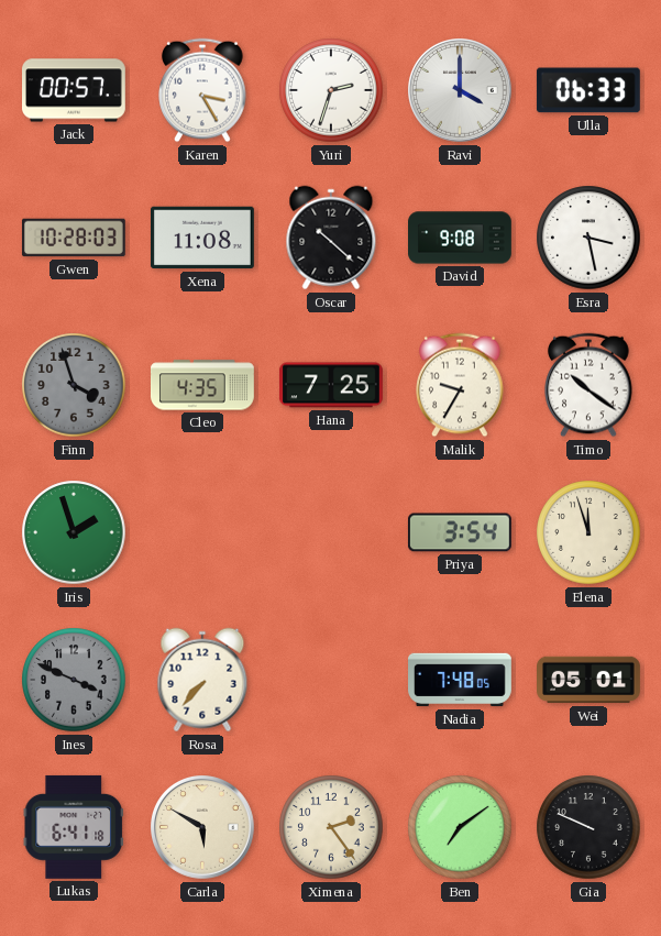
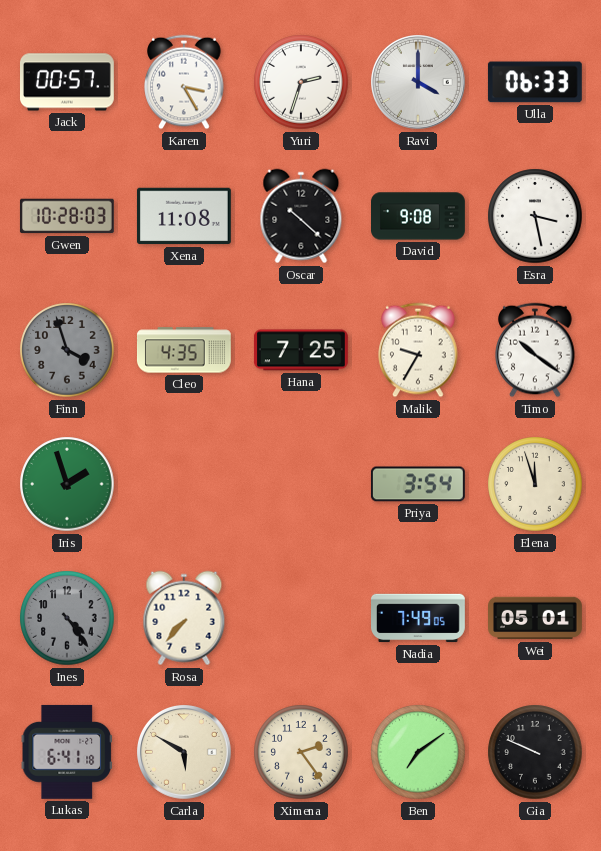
Ines: 3:49 -> 4:24
Nadia: 7:48 -> 7:49
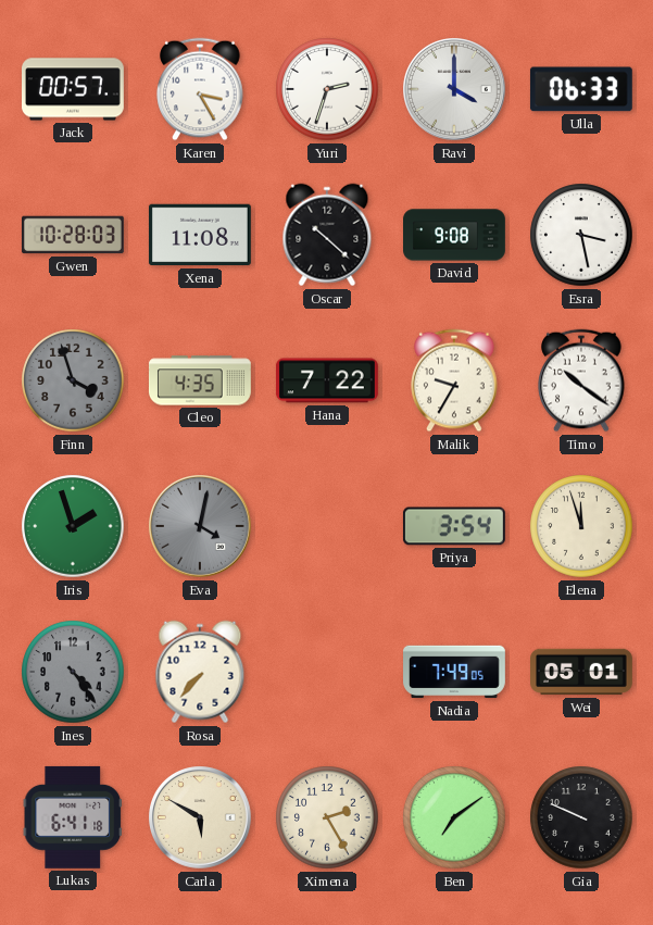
Hana: 7:25 -> 7:22
Eva: none -> 4:02
Ximena: 2:24 -> 2:25
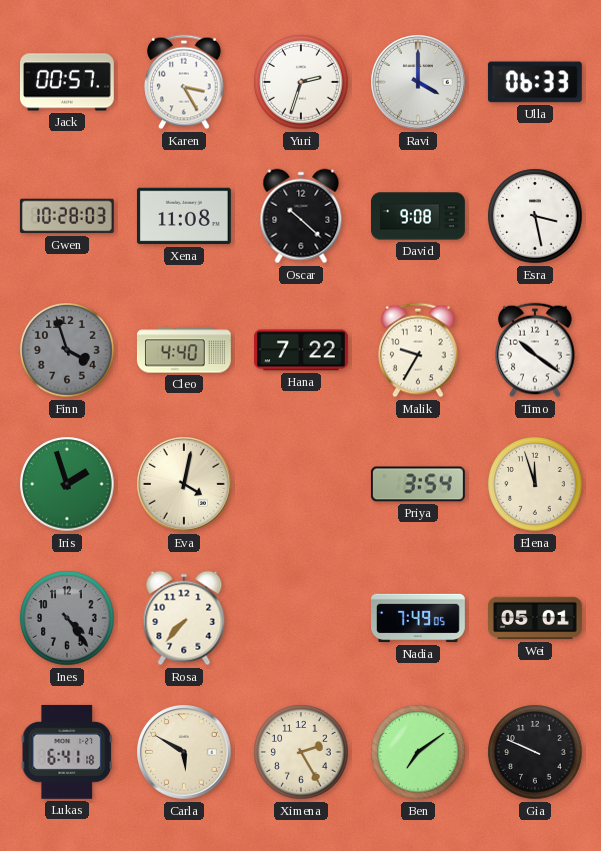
Cleo: 4:35 -> 4:40
Eva dial: grey -> cream
